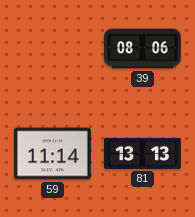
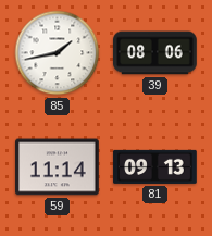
85: none -> 1:43
81: 13:13 -> 09:13
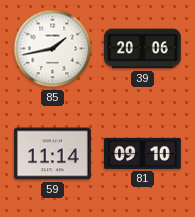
39: 08:06 -> 20:06
81: 09:13 -> 09:10
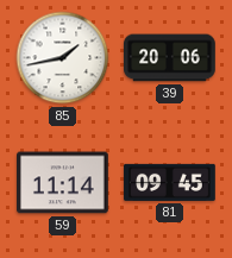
81: 09:10 -> 09:45
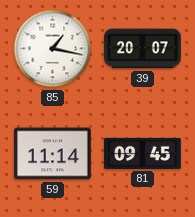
85: 1:43 -> 1:17
39: 20:06 -> 20:07
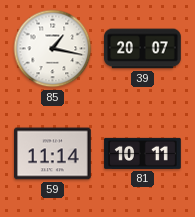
81: 09:45 -> 10:11
